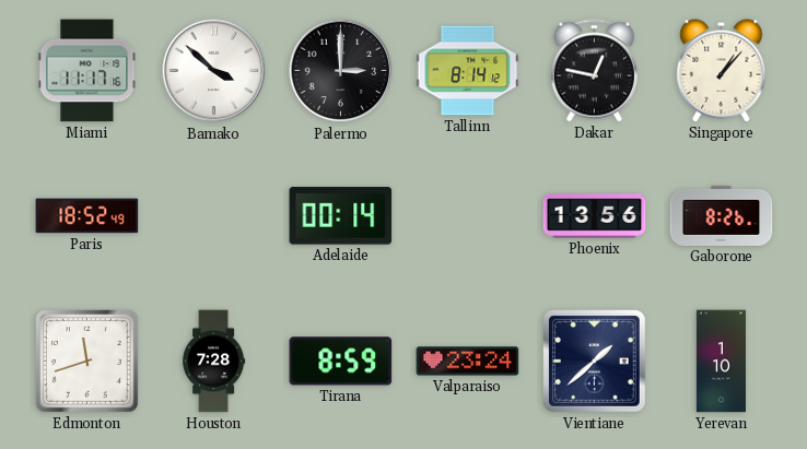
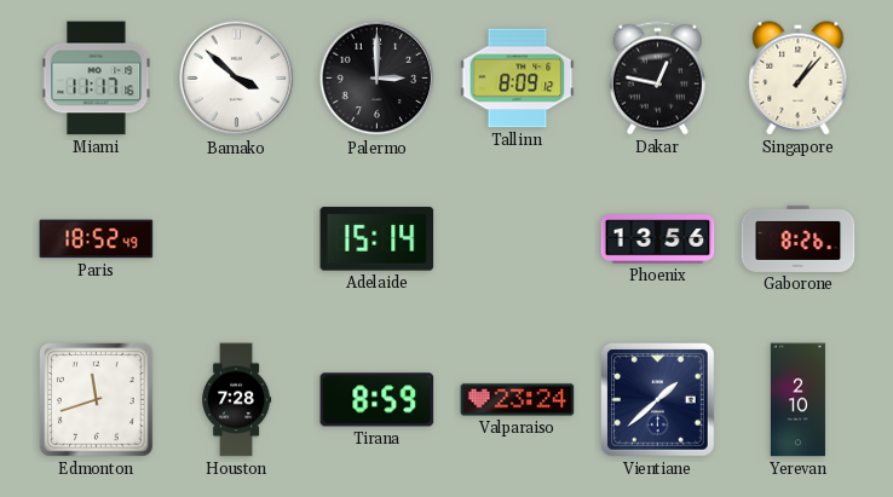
Tallinn: 8:14 -> 8:09
Adelaide: 00:14 -> 15:14
Yerevan: 1:10 -> 2:10
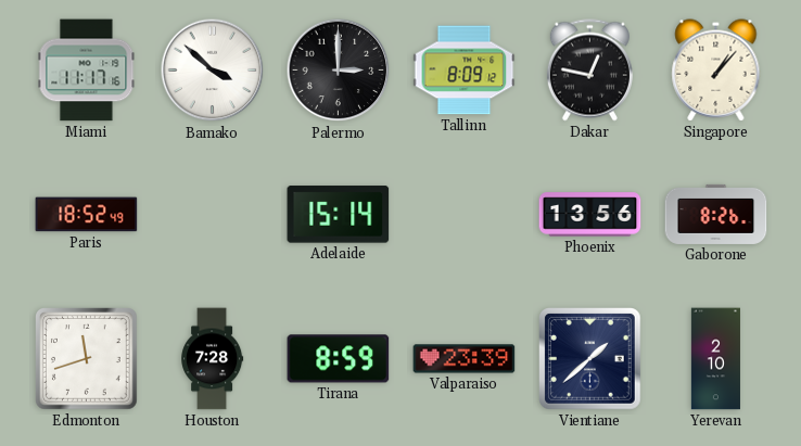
Valparaiso: 23:24 -> 23:39
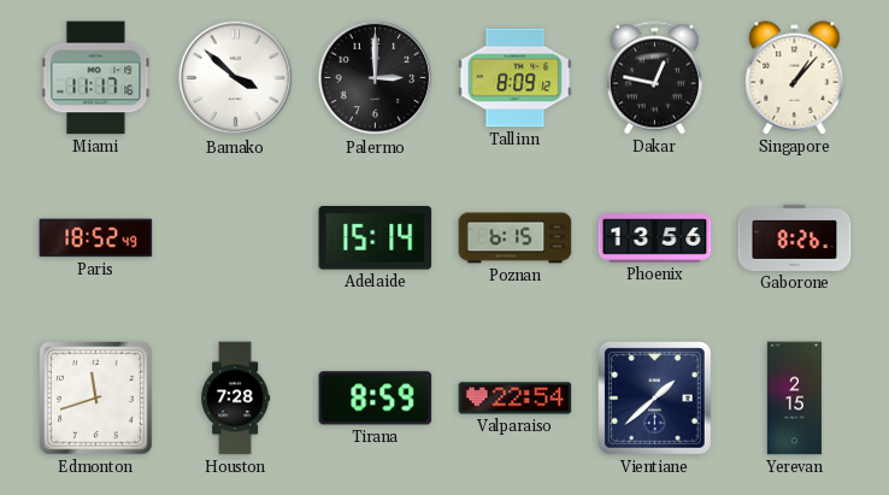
Poznan: none -> 6:15
Valparaiso: 23:39 -> 22:54
Yerevan: 2:10 -> 2:15
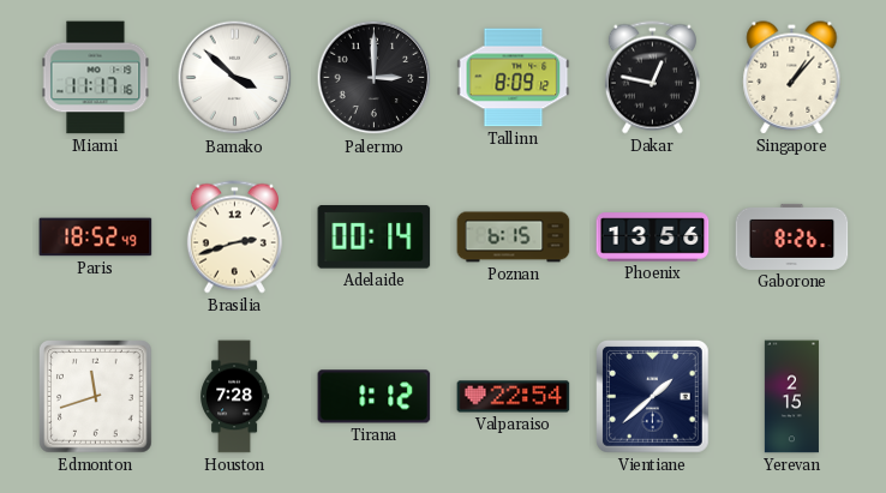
Brasilia: none -> 2:42
Adelaide: 15:14 -> 00:14
Tirana: 8:59 -> 1:12
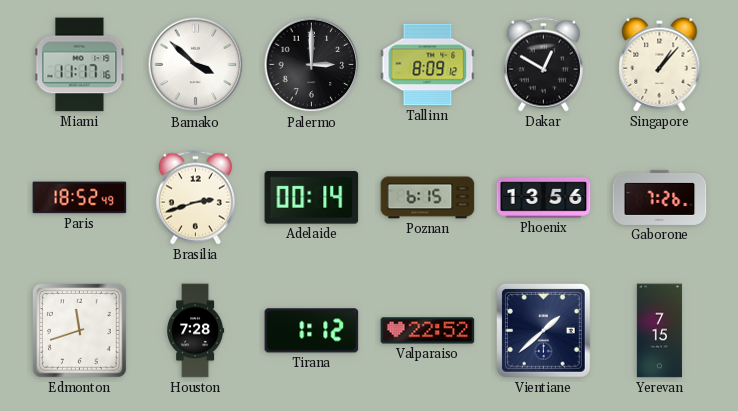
Dakar: 12:47 -> 12:50
Gaborone: 8:26 -> 7:26
Valparaiso: 22:54 -> 22:52
Yerevan: 2:15 -> 7:15
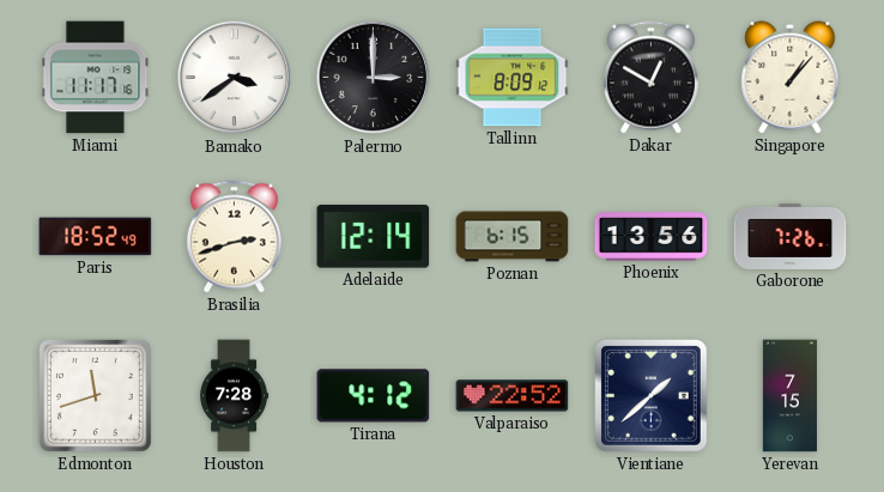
Bamako: 3:52 -> 3:39
Adelaide: 00:14 -> 12:14
Tirana: 1:12 -> 4:12
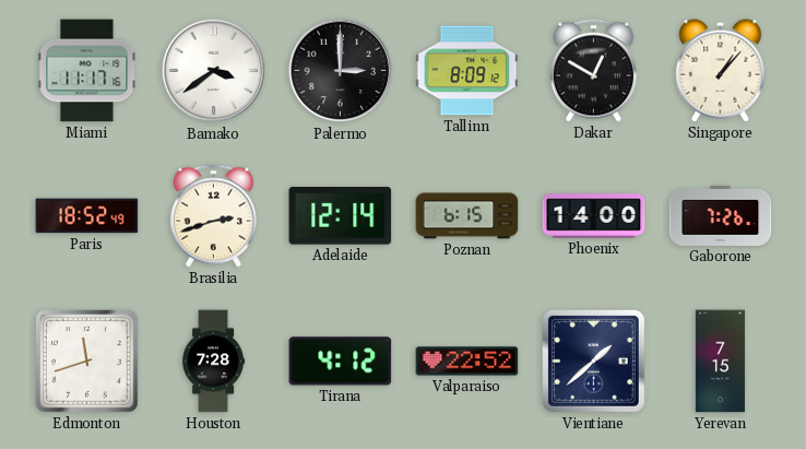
Phoenix: 13:56 -> 14:00
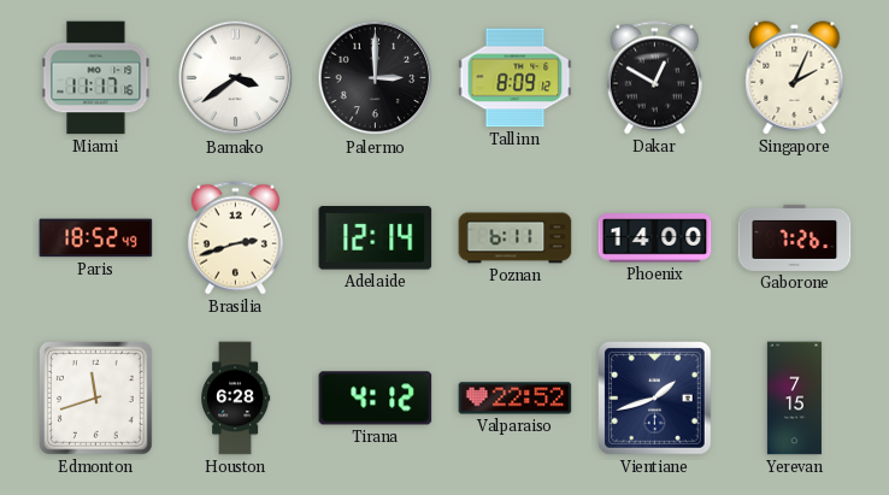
Singapore: 1:07 -> 2:04
Poznan: 6:15 -> 6:11
Houston: 7:28 -> 6:28
Vientiane: 1:38 -> 1:42
